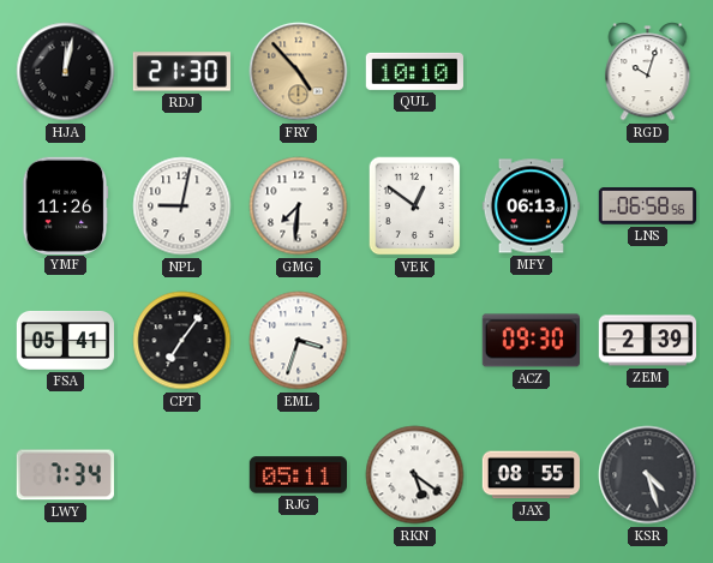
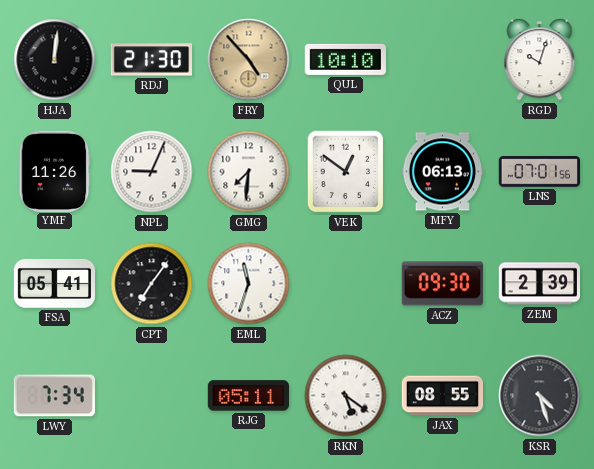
HJA: 12:02 -> 12:01
NPL: 9:02 -> 9:04
LNS: 06:58 -> 07:01
EML: 3:33 -> 11:33
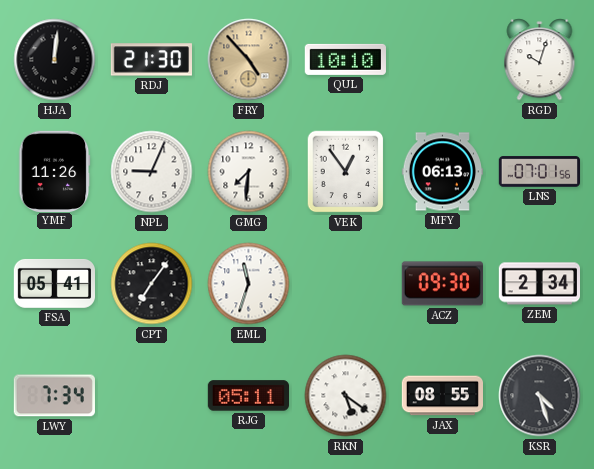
VEK: 12:51 -> 12:54
ZEM: 2:39 -> 2:34
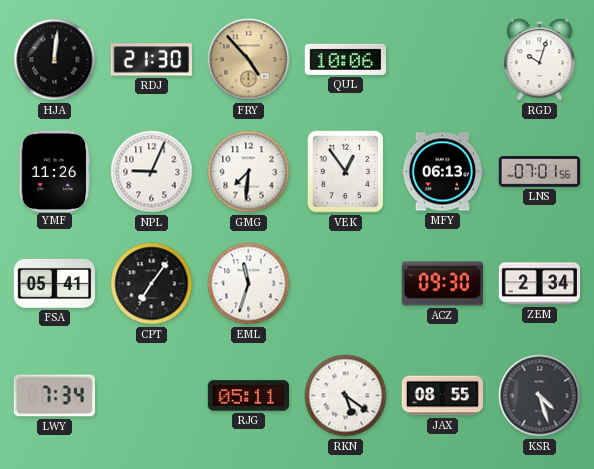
QUL: 10:10 -> 10:06
